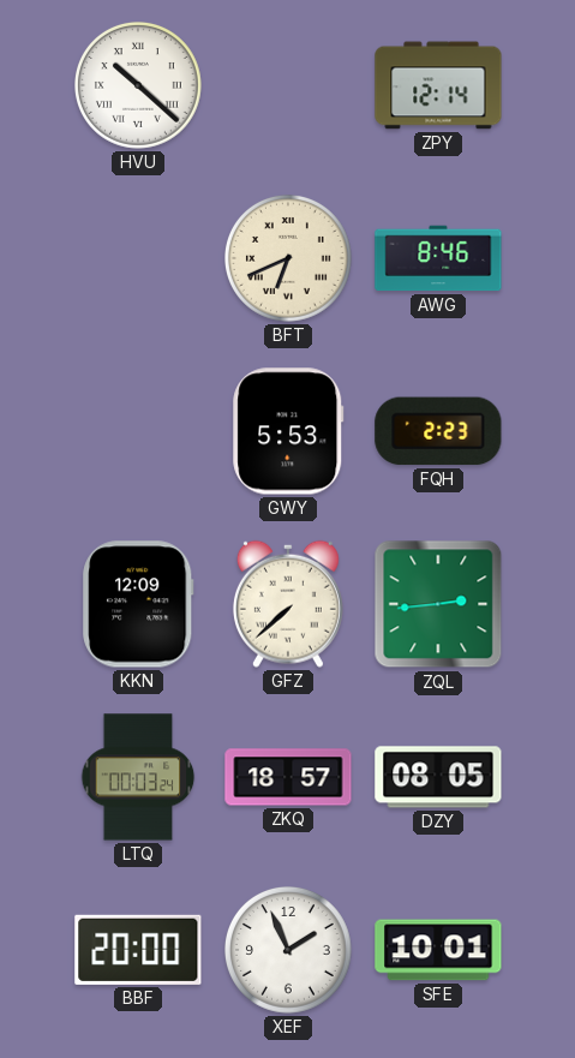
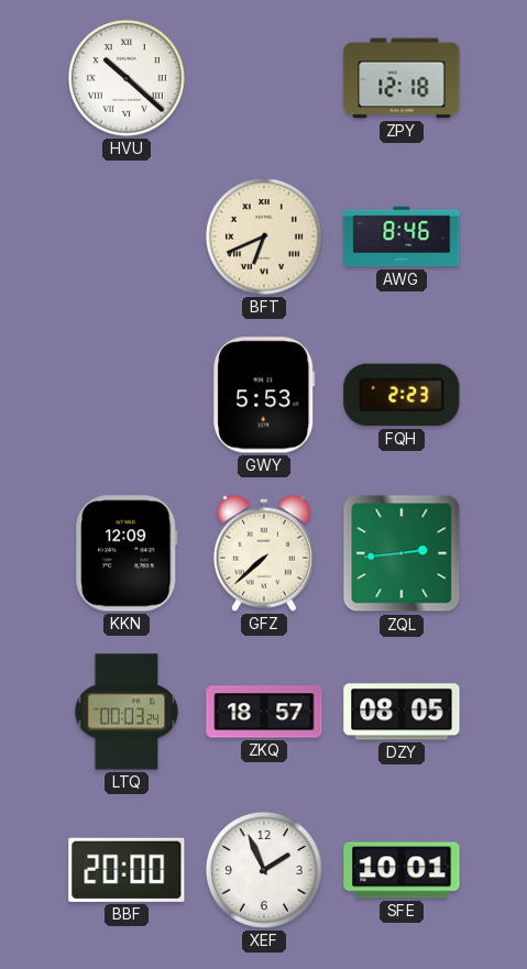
ZPY: 12:14 -> 12:18
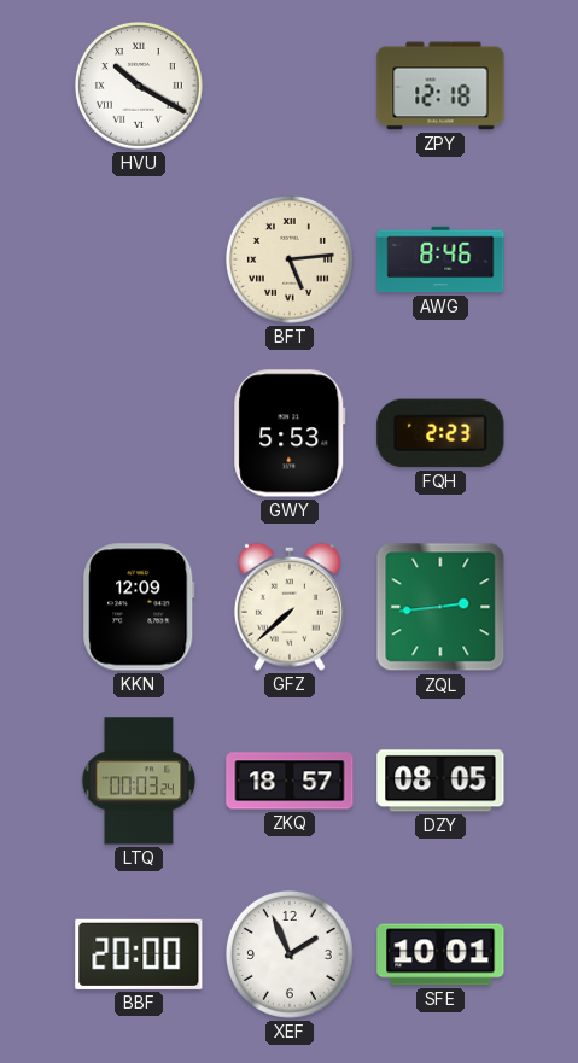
HVU: 10:22 -> 10:20
BFT: 6:41 -> 5:14
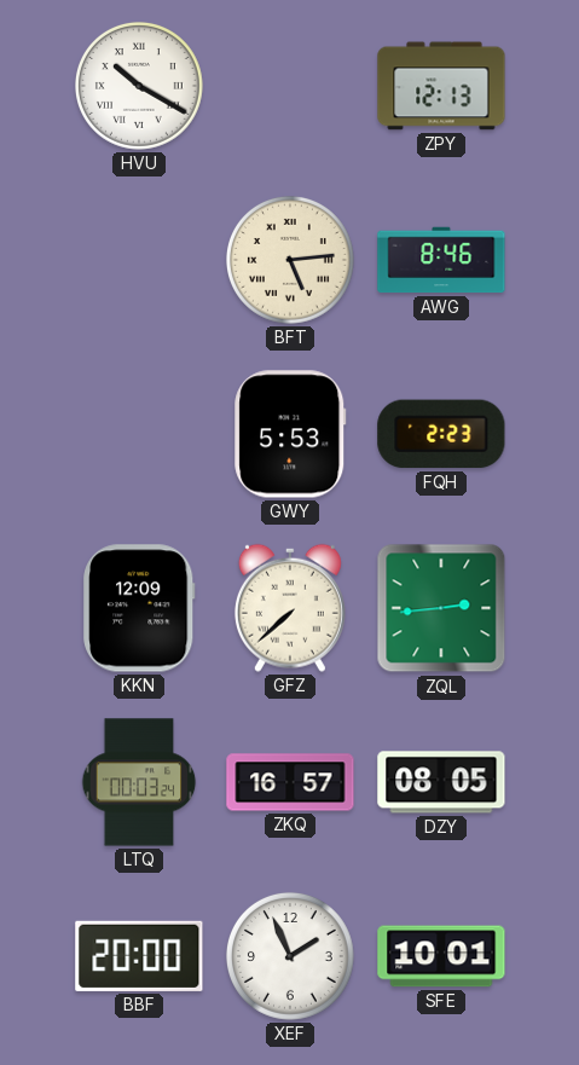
ZPY: 12:18 -> 12:13
ZKQ: 18:57 -> 16:57
